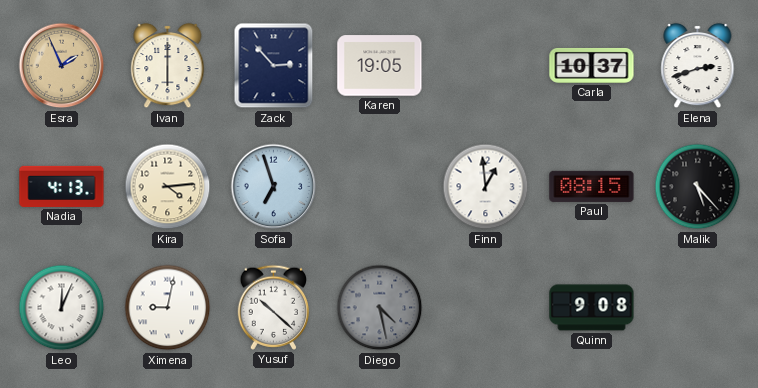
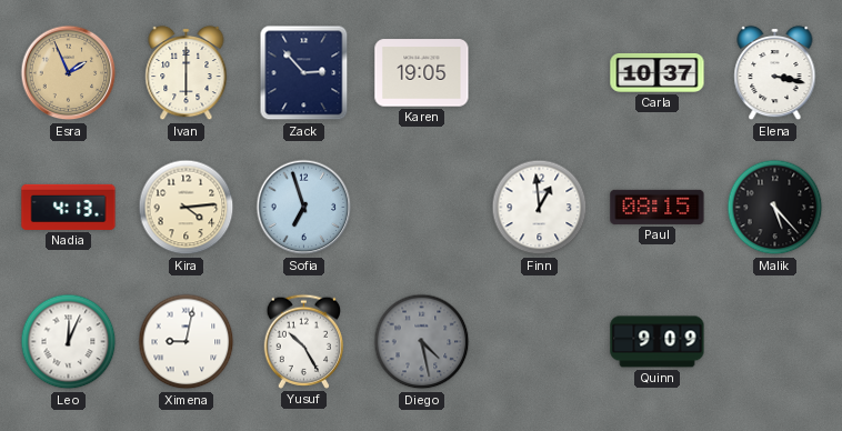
Elena: 2:42 -> 3:17
Yusuf: 10:22 -> 10:25
Quinn: 9:08 -> 9:09
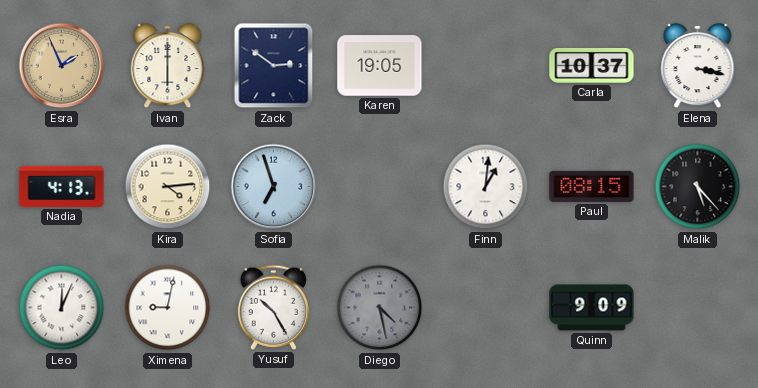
Zack: 2:53 -> 2:51
Finn: 12:59 -> 1:01
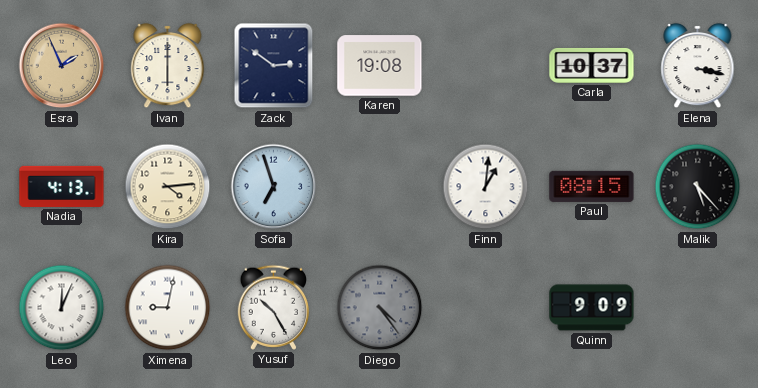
Karen: 19:05 -> 19:08
Diego: 4:28 -> 4:24
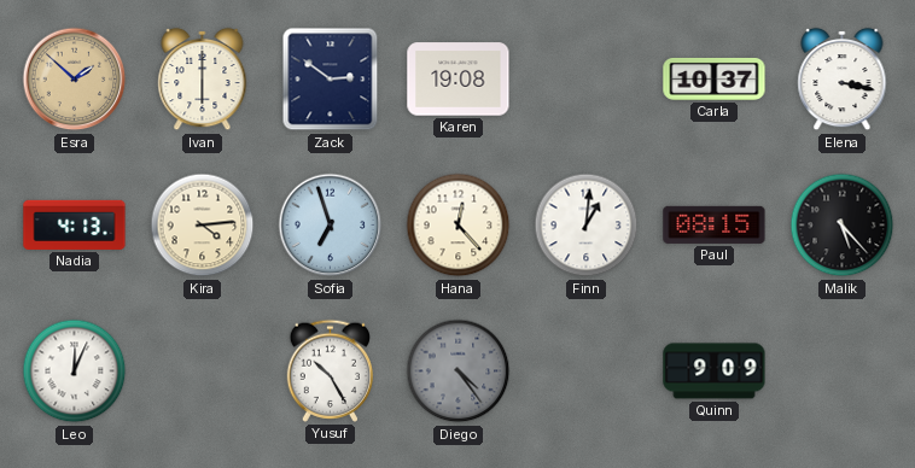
Esra: 1:56 -> 1:52
Hana: none -> 12:23
Ximena: 9:02 -> none
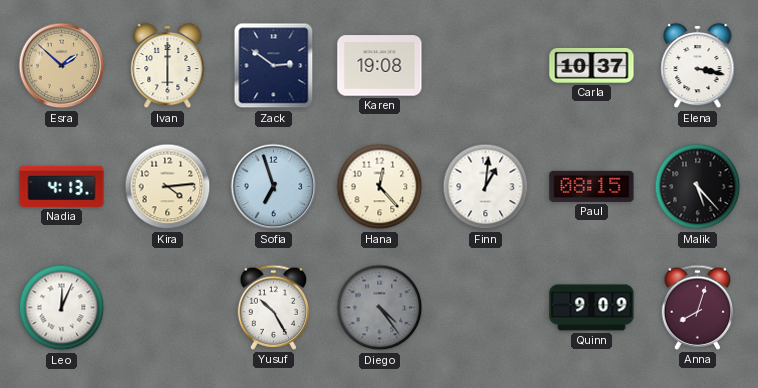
Anna: none -> 8:03
